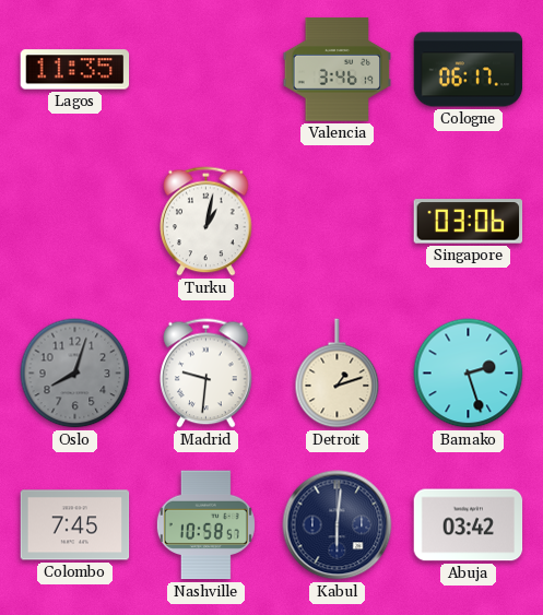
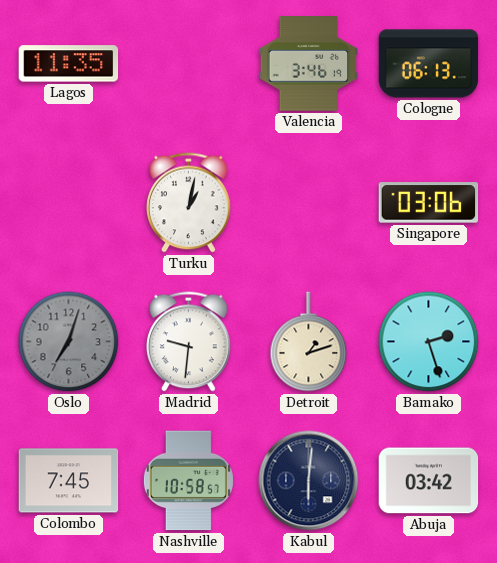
Cologne: 06:17 -> 06:13
Oslo: 8:03 -> 7:03
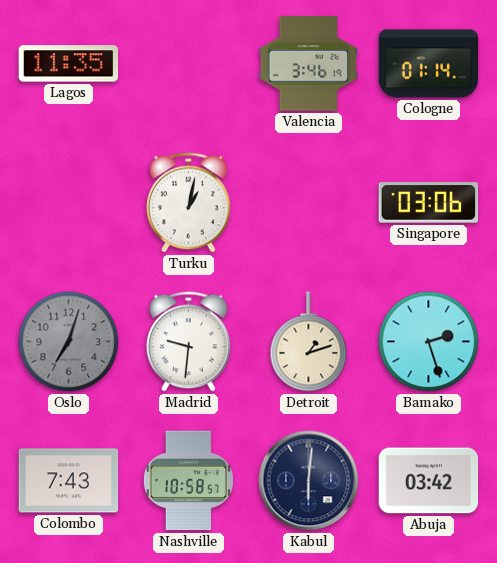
Cologne: 06:13 -> 01:14
Colombo: 7:45 -> 7:43
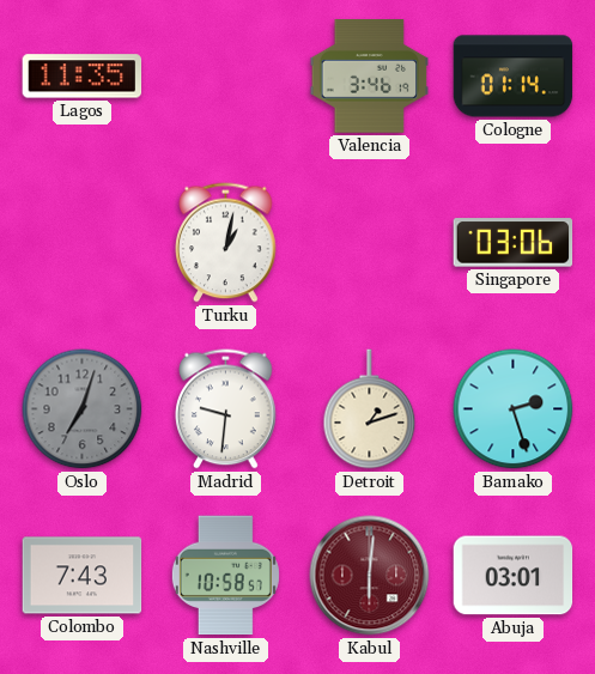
Kabul dial: navy -> burgundy
Abuja: 03:42 -> 03:01
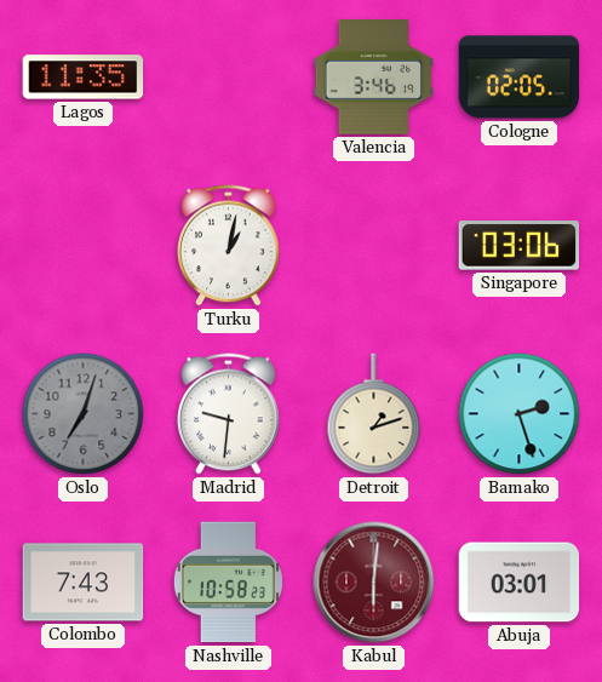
Cologne: 01:14 -> 02:05
Nashville: 10:58:57 -> 10:58:23
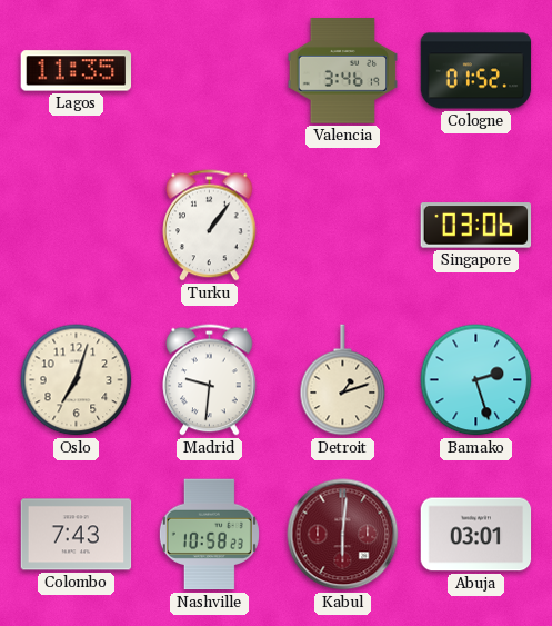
Cologne: 02:05 -> 01:52
Turku: 1:02 -> 1:06
Oslo dial: grey -> cream
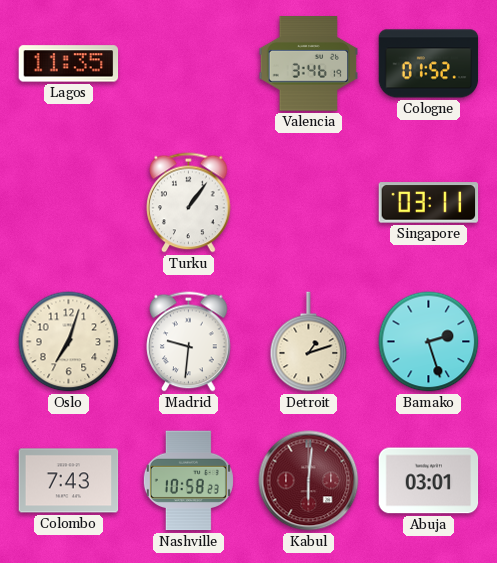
Singapore: 03:06 -> 03:11
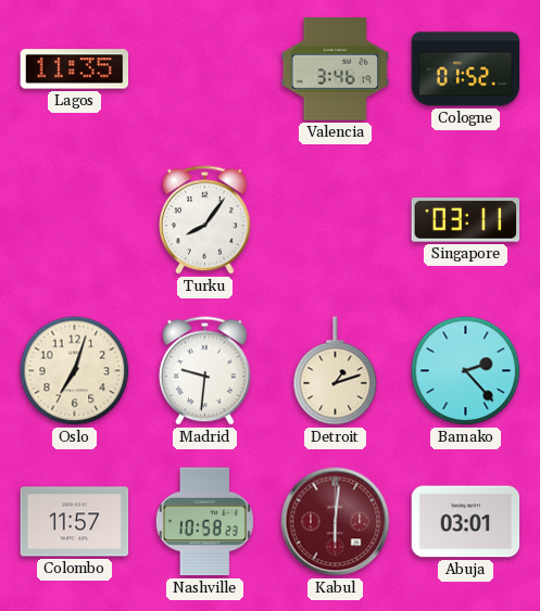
Turku: 1:06 -> 8:06
Bamako: 2:27 -> 2:23
Colombo: 7:43 -> 11:57
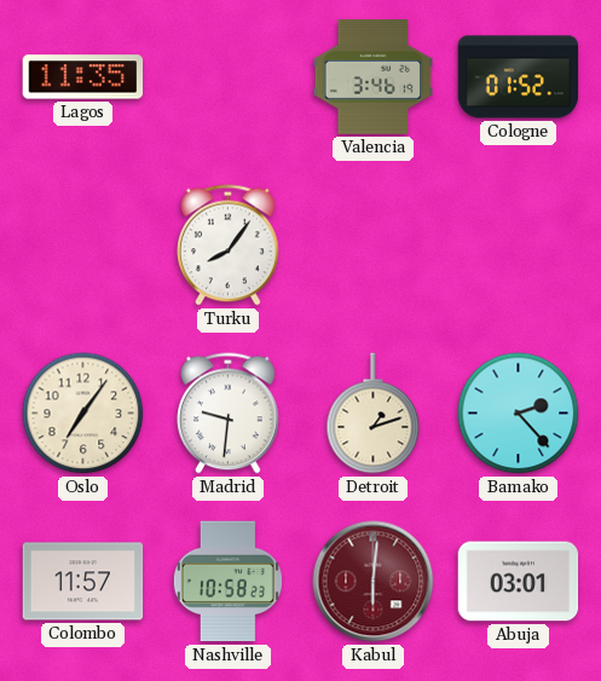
Singapore: 03:11 -> none
Oslo: 7:03 -> 7:06
